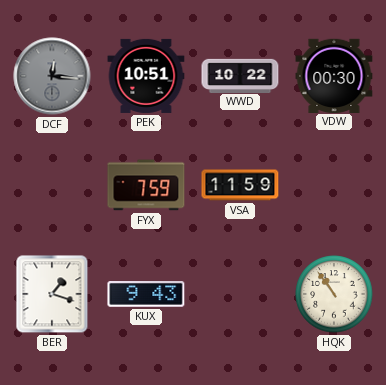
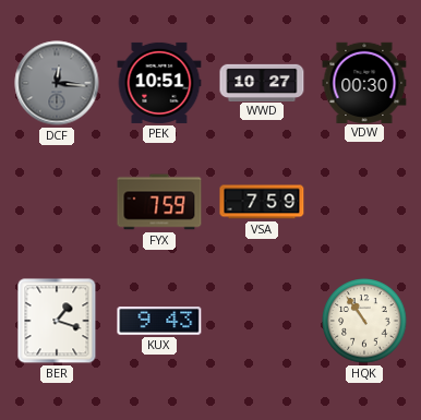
WWD: 10:22 -> 10:27
VSA: 11:59 -> 7:59
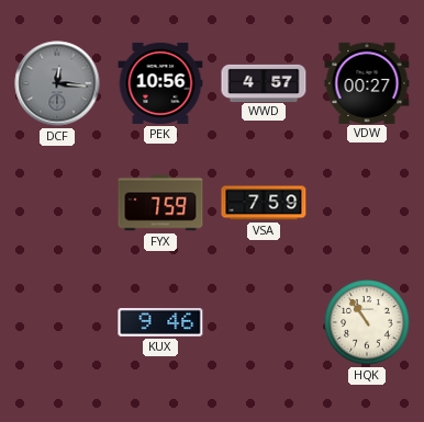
PEK: 10:51 -> 10:56
WWD: 10:27 -> 4:57
VDW: 00:30 -> 00:27
BER: 1:18 -> none
KUX: 9:43 -> 9:46
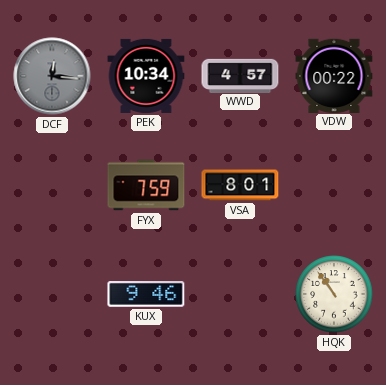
PEK: 10:56 -> 10:34
VDW: 00:27 -> 00:22
VSA: 7:59 -> 8:01
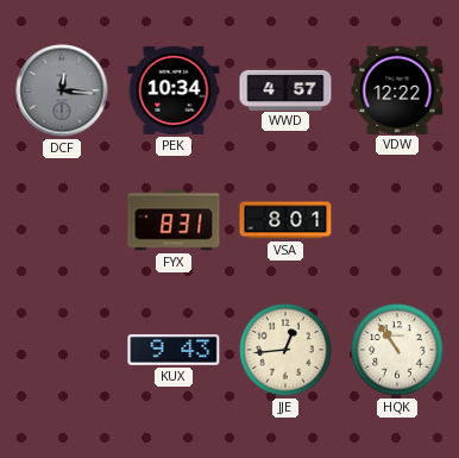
VDW: 00:22 -> 12:22
FYX: 7:59 -> 8:31
KUX: 9:46 -> 9:43
JJE: none -> 12:44
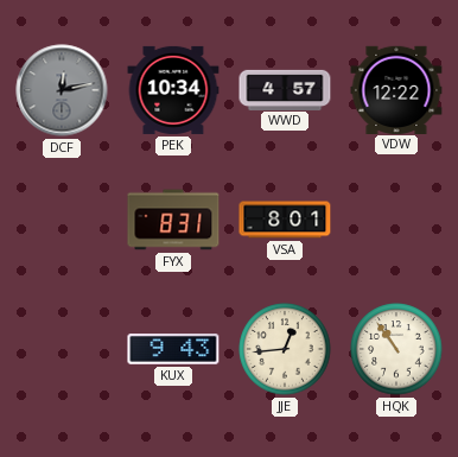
DCF: 12:16 -> 12:13
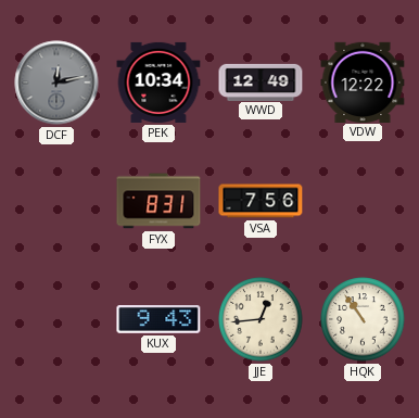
WWD: 4:57 -> 12:49
VSA: 8:01 -> 7:56
